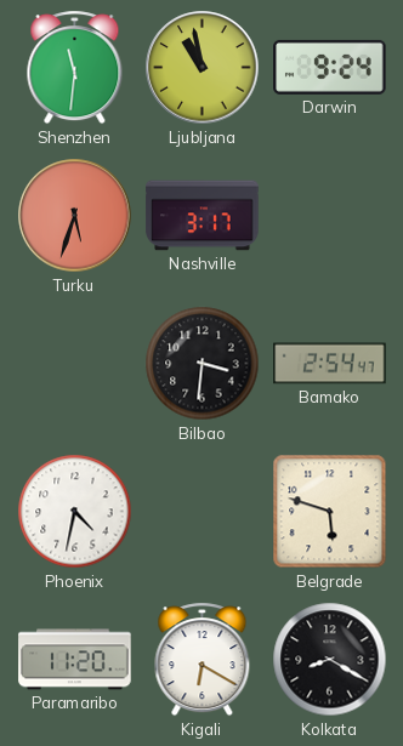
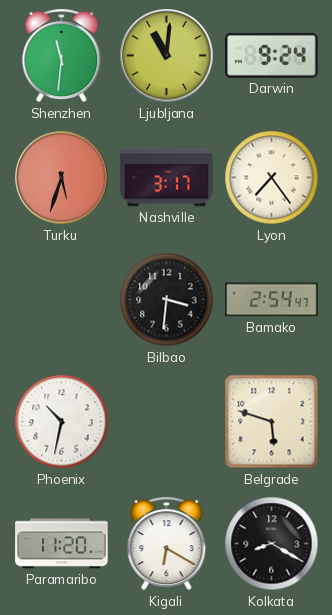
Ljubljana: 10:58 -> 11:01
Lyon: none -> 7:24
Phoenix: 4:32 -> 10:32
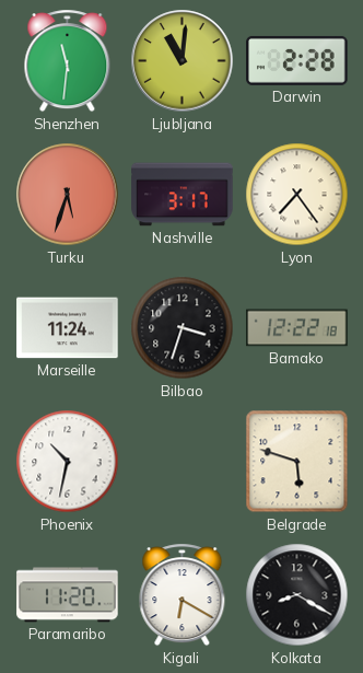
Darwin: 9:24 -> 2:28
Marseille: none -> 11:24
Bilbao: 3:31 -> 3:33
Bamako: 2:54 -> 12:22
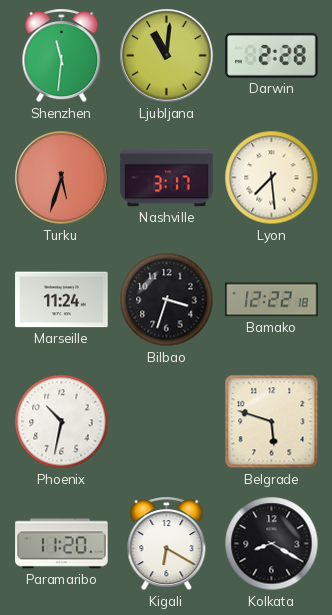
Lyon: 7:24 -> 7:29
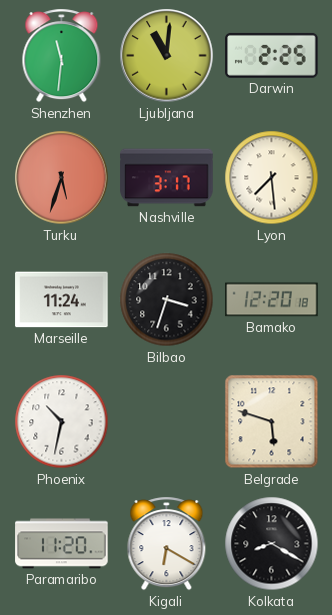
Darwin: 2:28 -> 2:25
Bamako: 12:22 -> 12:20
